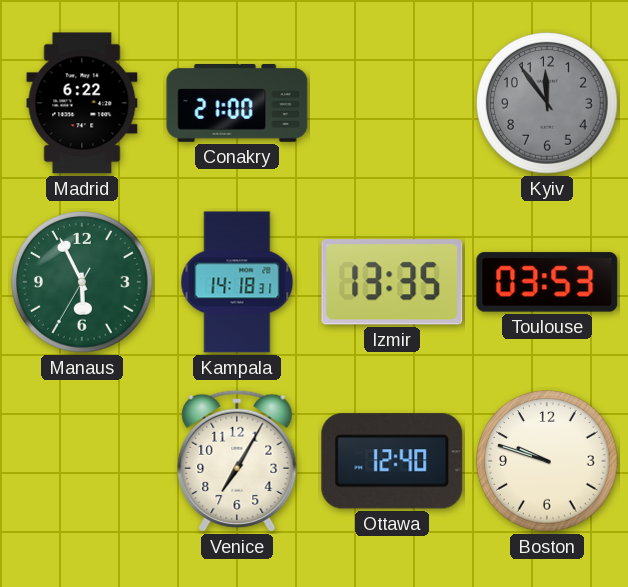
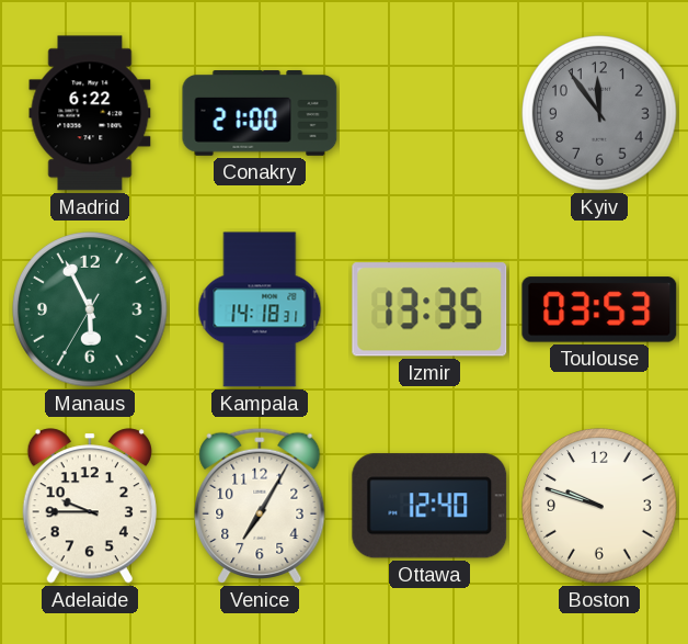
Adelaide: none -> 9:45
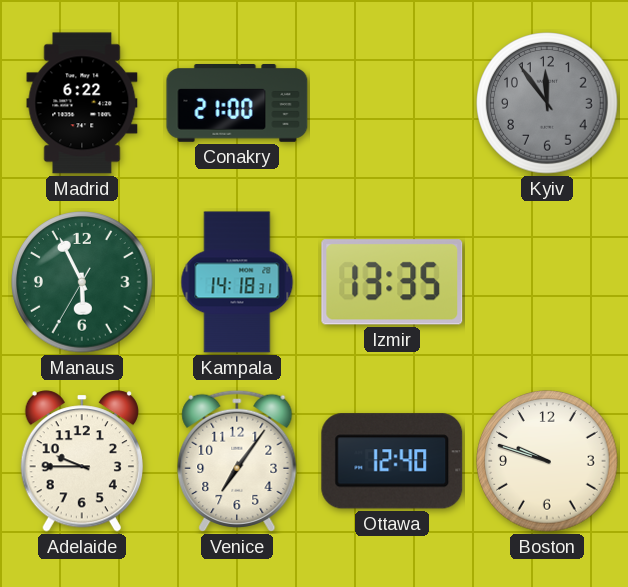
Toulouse: 03:53 -> none
Venice: 7:05 -> 7:06
